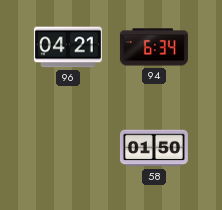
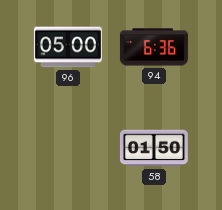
96: 04:21 -> 05:00
94: 6:34 -> 6:36
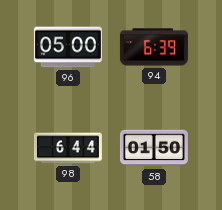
94: 6:36 -> 6:39
98: none -> 6:44
